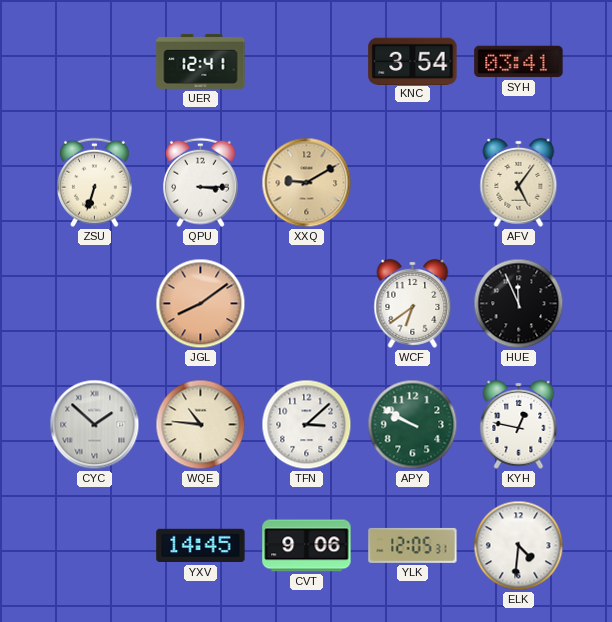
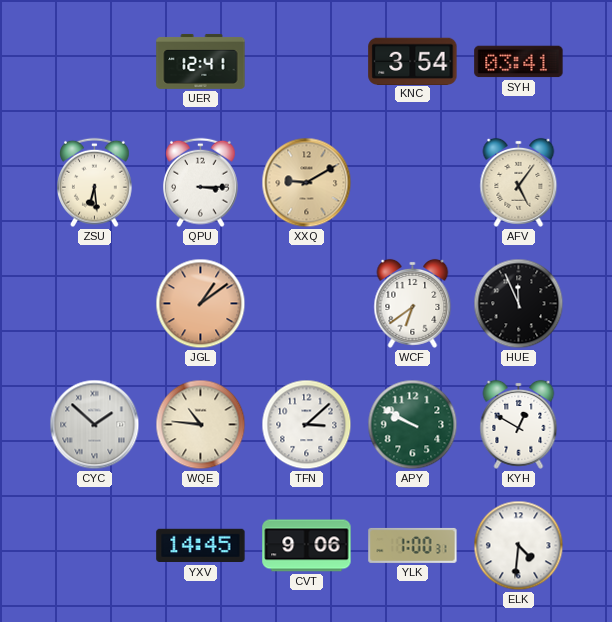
ZSU: 6:33 -> 6:29
JGL: 8:09 -> 1:09
KYH: 12:47 -> 12:50
YLK: 12:05 -> 1:00
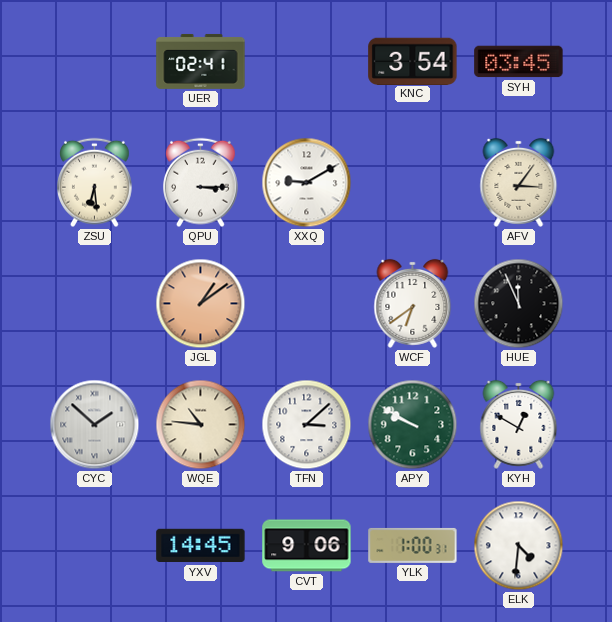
UER: 12:41 -> 02:41
SYH: 03:41 -> 03:45
XXQ dial: champagne -> white
AFV: 5:06 -> 3:06
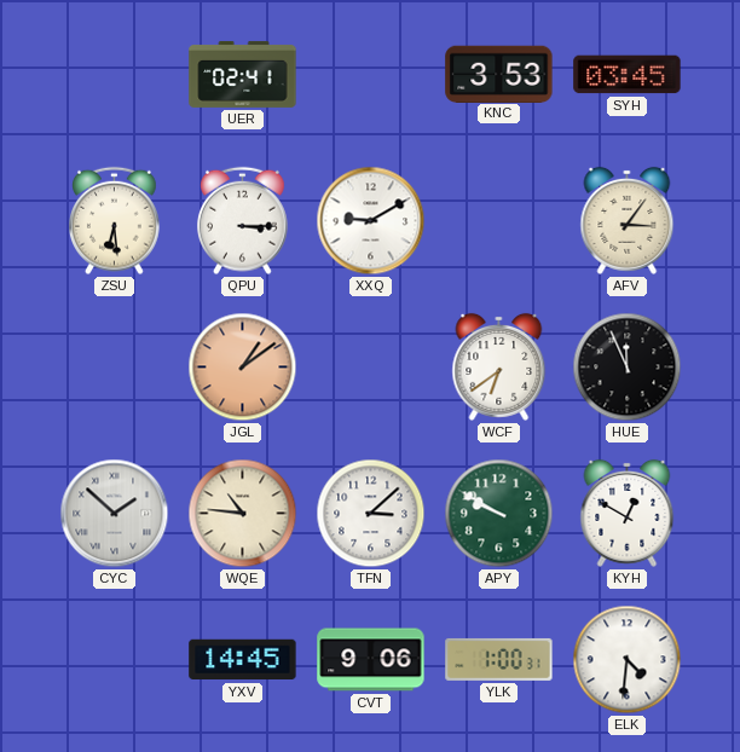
KNC: 3:54 -> 3:53
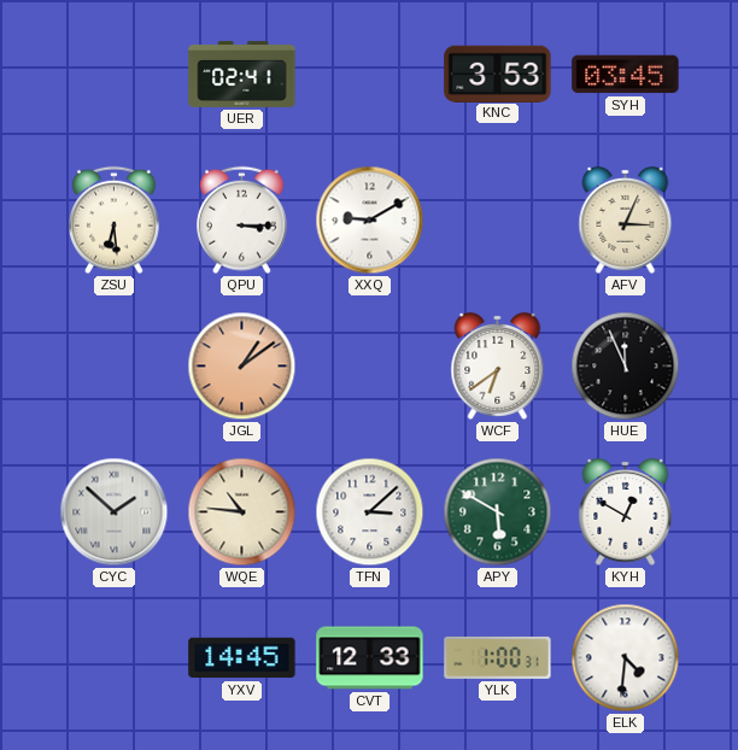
AFV: 3:06 -> 3:04
APY: 9:50 -> 5:50
CVT: 9:06 -> 12:33
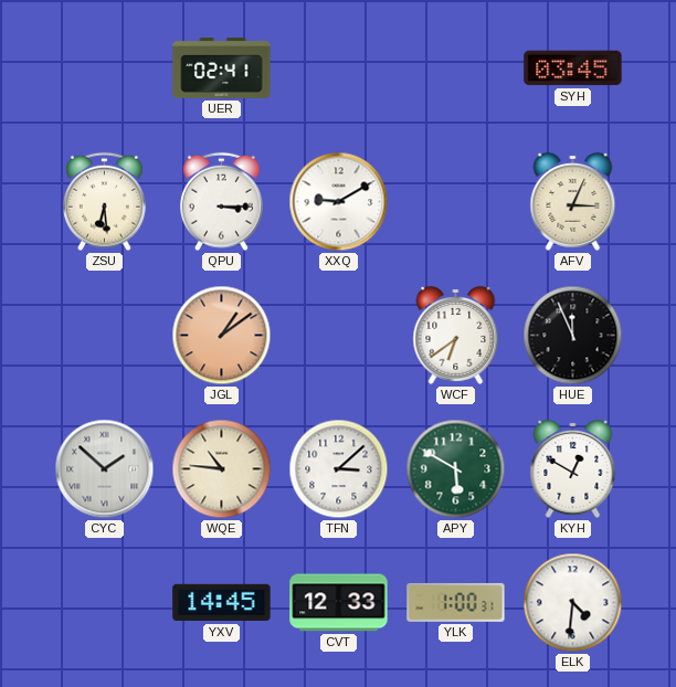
KNC: 3:53 -> none
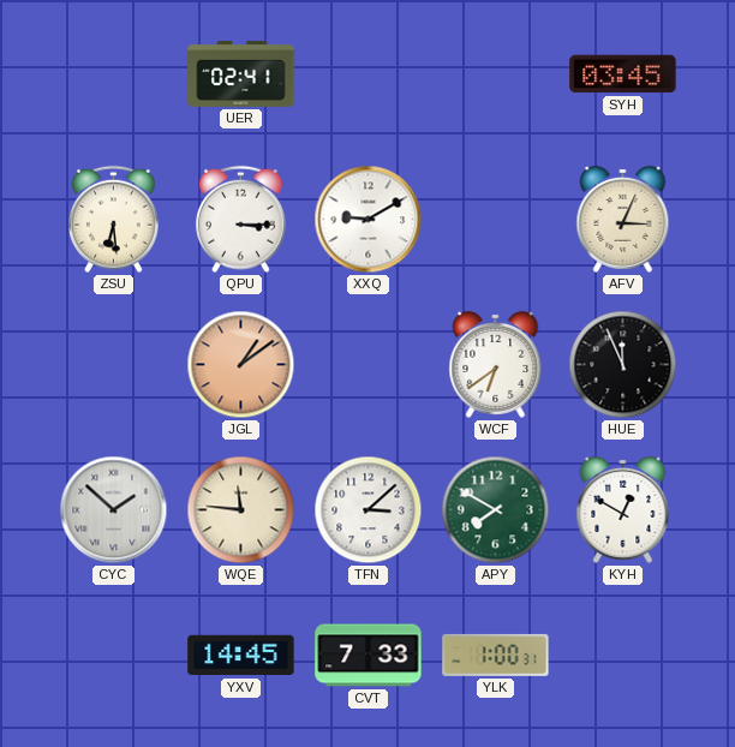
WQE: 10:46 -> 11:46
APY: 5:50 -> 7:50
CVT: 12:33 -> 7:33
ELK: 4:31 -> none
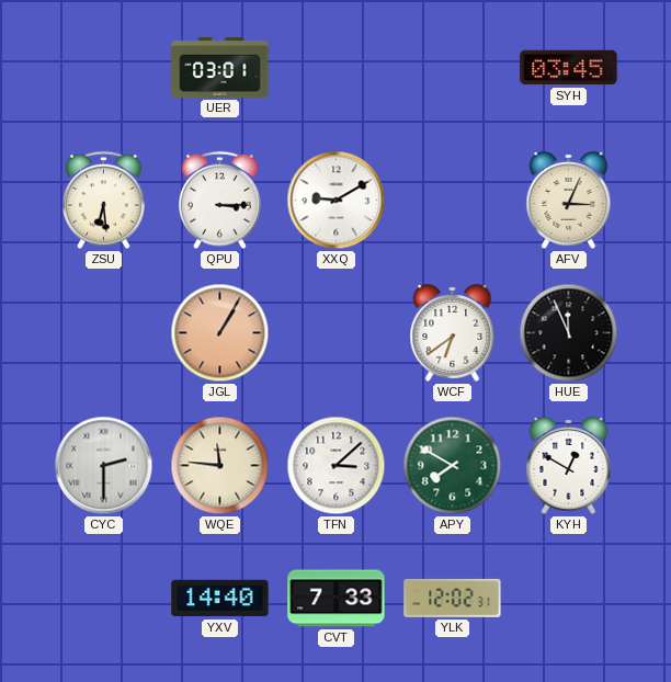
UER: 02:41 -> 03:01
JGL: 1:09 -> 1:05
CYC: 1:52 -> 2:30
YXV: 14:45 -> 14:40
YLK: 1:00 -> 12:02
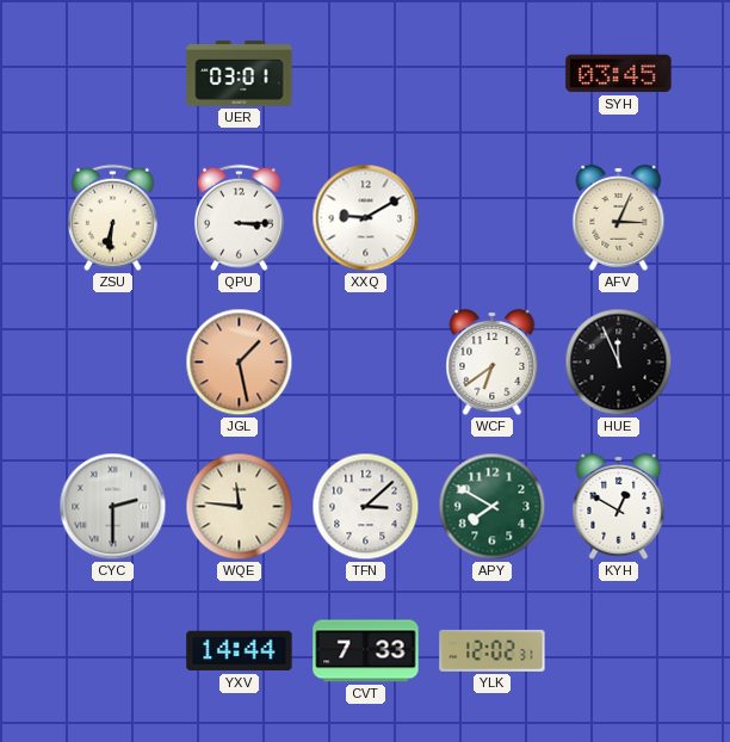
ZSU: 6:29 -> 6:31
JGL: 1:05 -> 1:28
YXV: 14:40 -> 14:44
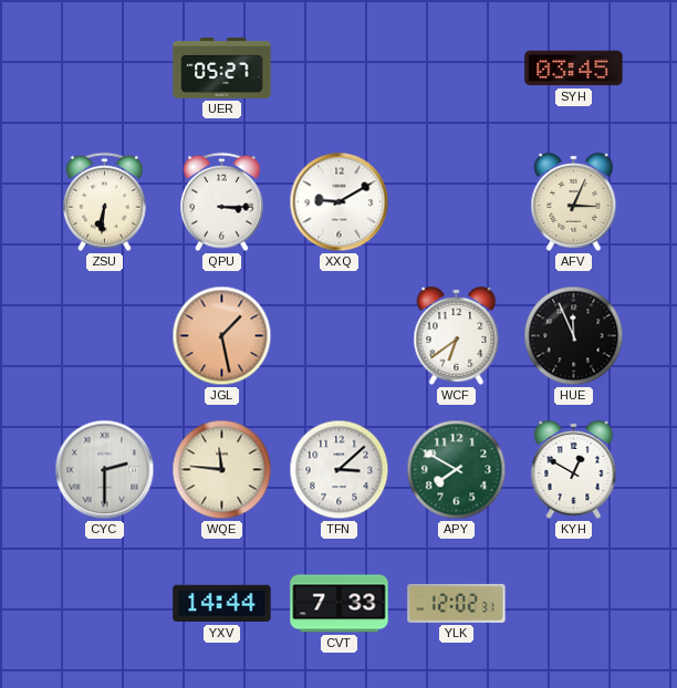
UER: 03:01 -> 05:27
